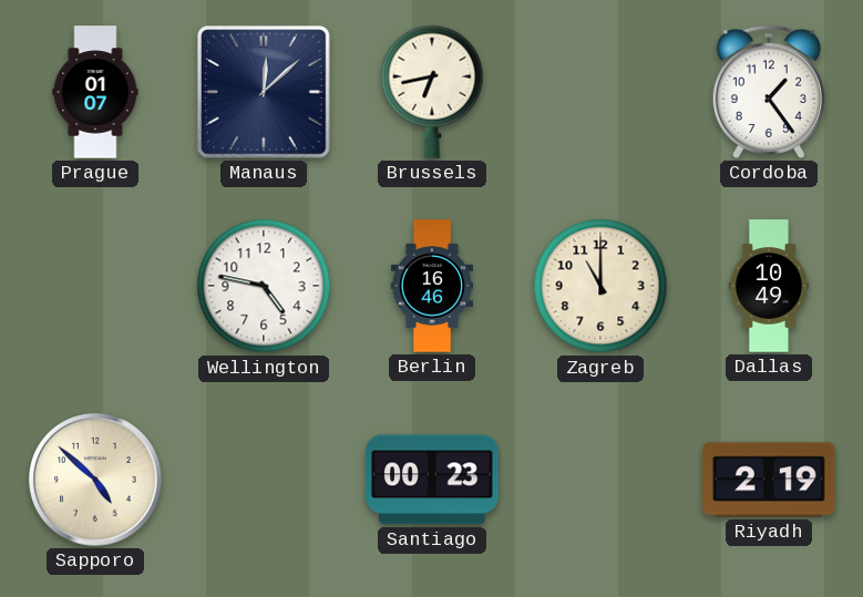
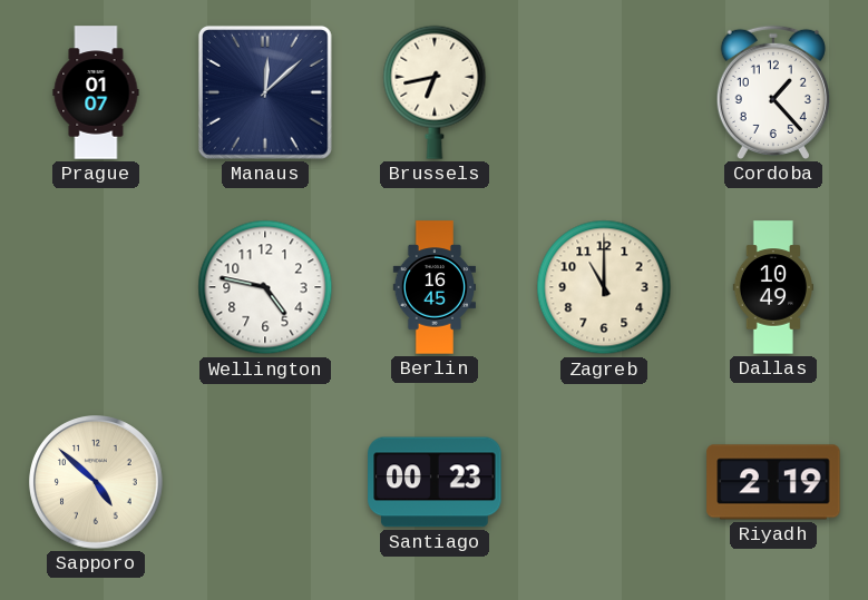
Cordoba: 1:24 -> 1:23
Berlin: 16:46 -> 16:45
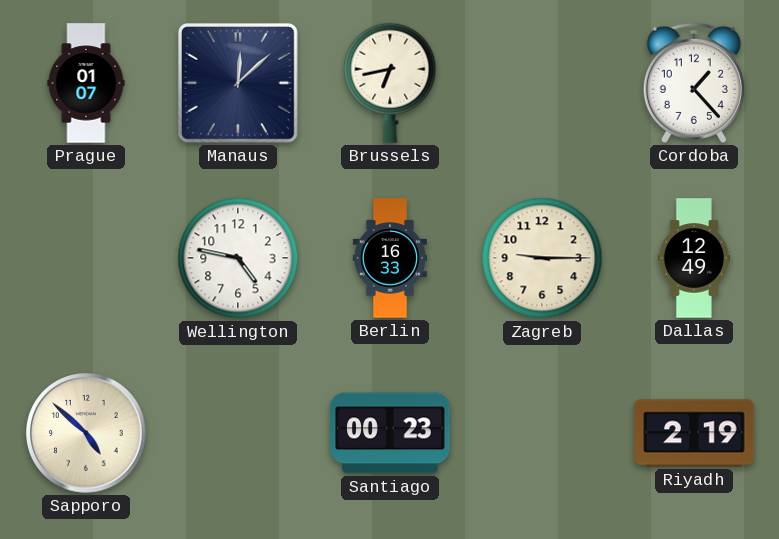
Berlin: 16:45 -> 16:33
Zagreb: 11:00 -> 9:15
Dallas: 10:49 -> 12:49
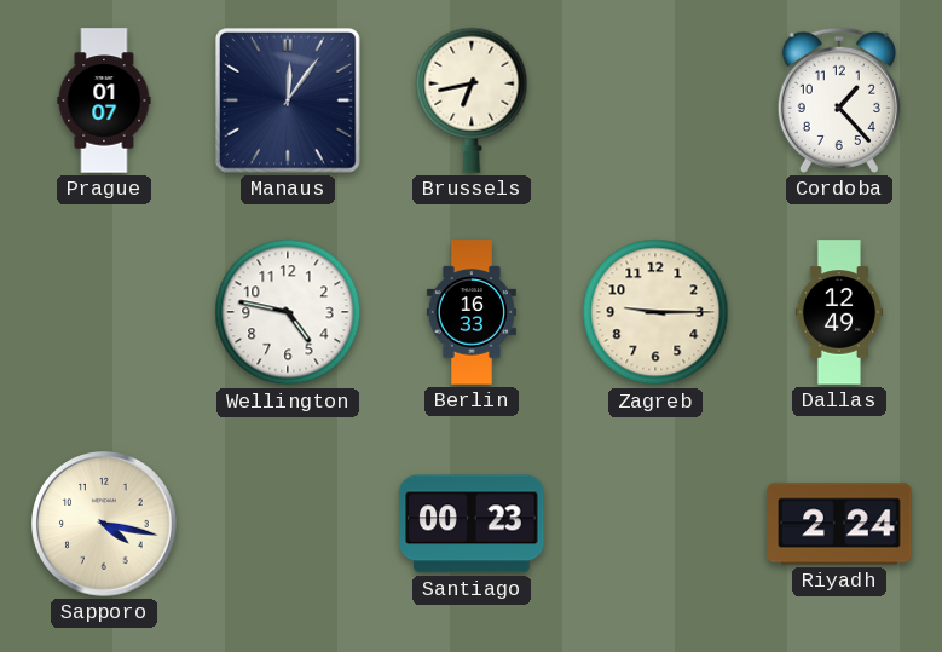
Manaus: 12:08 -> 12:06
Sapporo: 4:52 -> 4:17
Riyadh: 2:19 -> 2:24
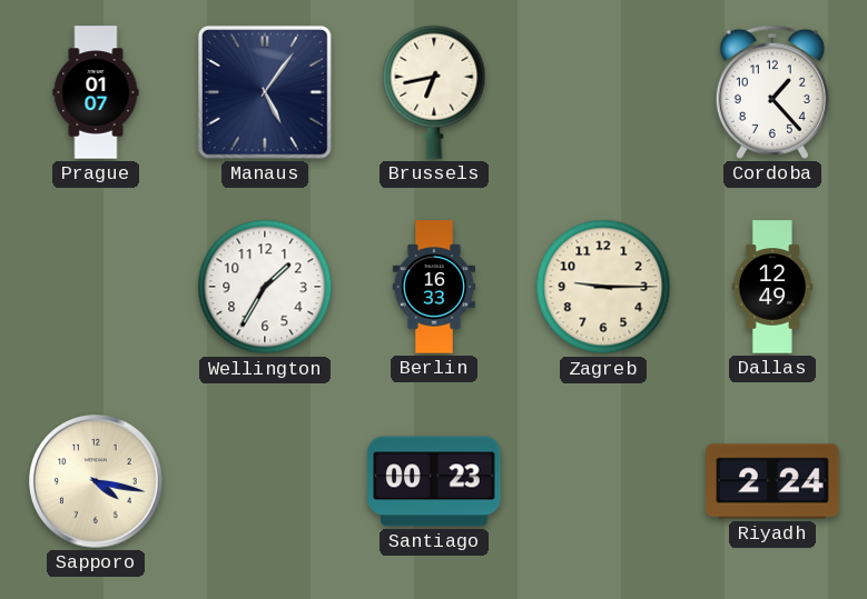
Manaus: 12:06 -> 5:06
Wellington: 4:47 -> 1:35
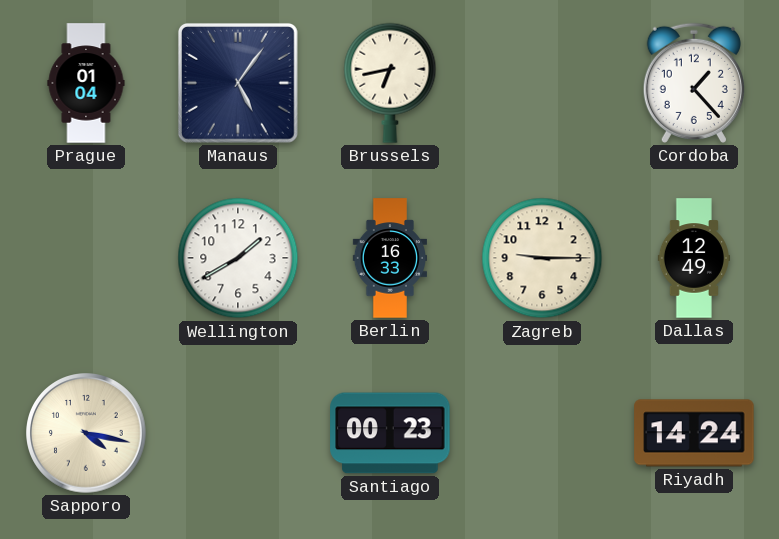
Prague: 01:07 -> 01:04
Wellington: 1:35 -> 1:40
Riyadh: 2:24 -> 14:24
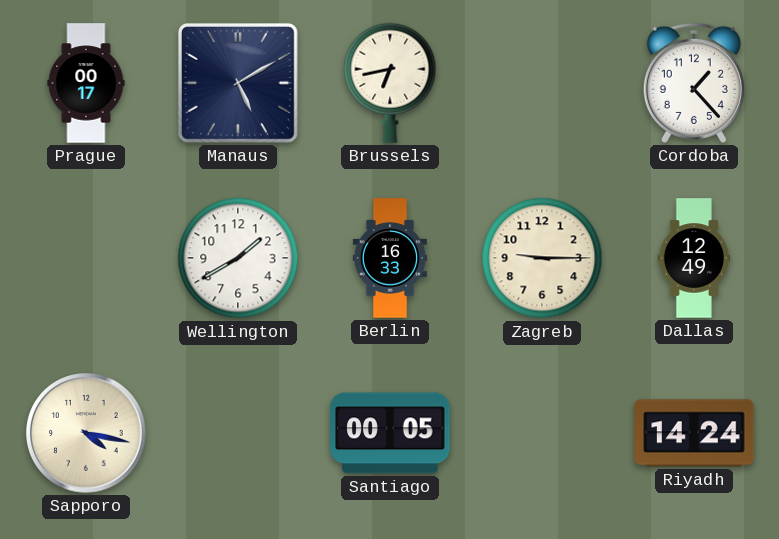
Prague: 01:04 -> 00:17
Manaus: 5:06 -> 5:10
Santiago: 00:23 -> 00:05
